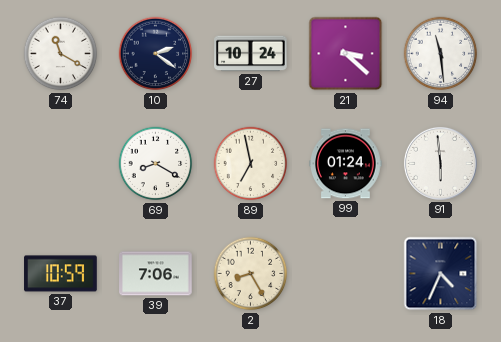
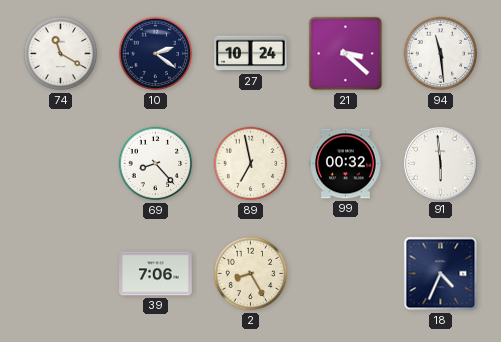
69: 8:20 -> 8:23
99: 01:24 -> 00:32
37: 10:59 -> none
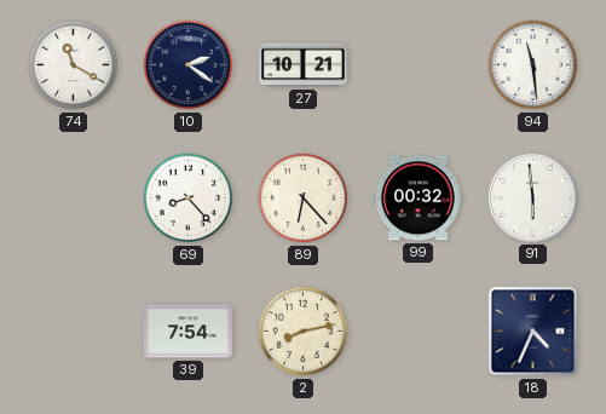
27: 10:24 -> 10:21
21: 3:22 -> none
89: 6:58 -> 6:23
39: 7:06 -> 7:54
2: 8:25 -> 8:13
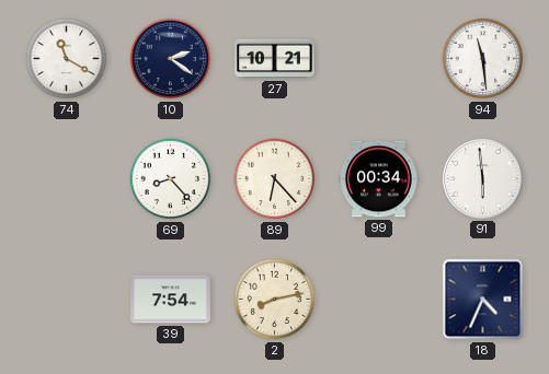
99: 00:32 -> 00:34
